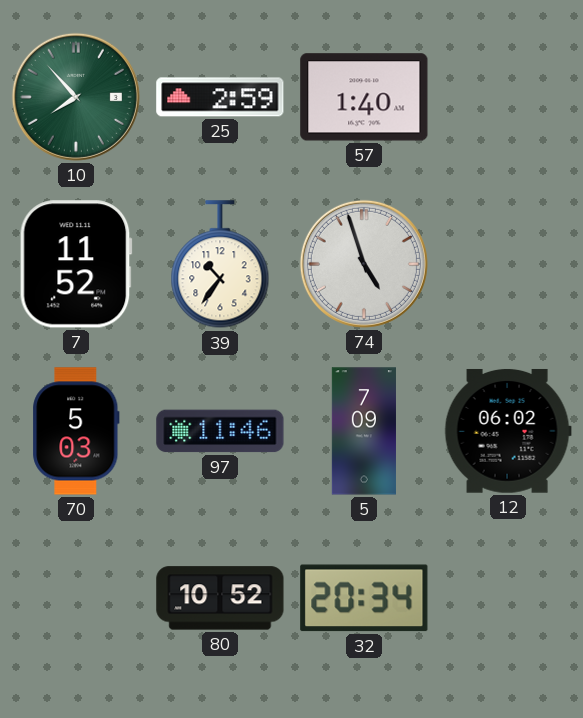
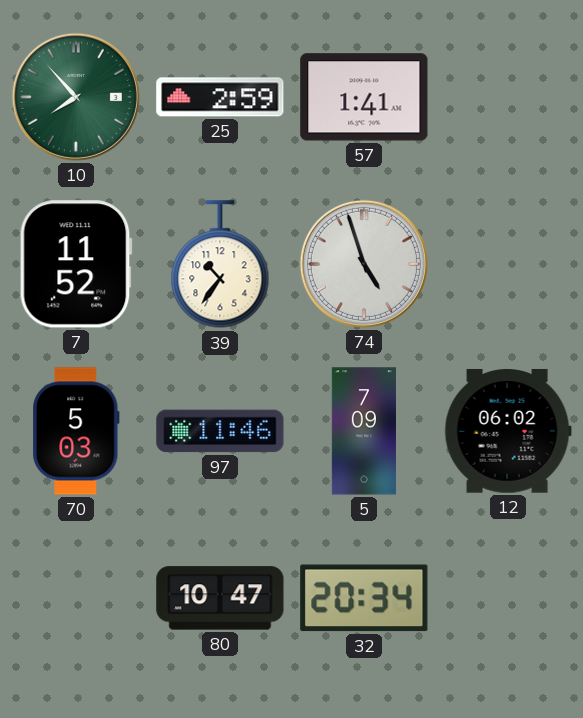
57: 1:40 -> 1:41
80: 10:52 -> 10:47
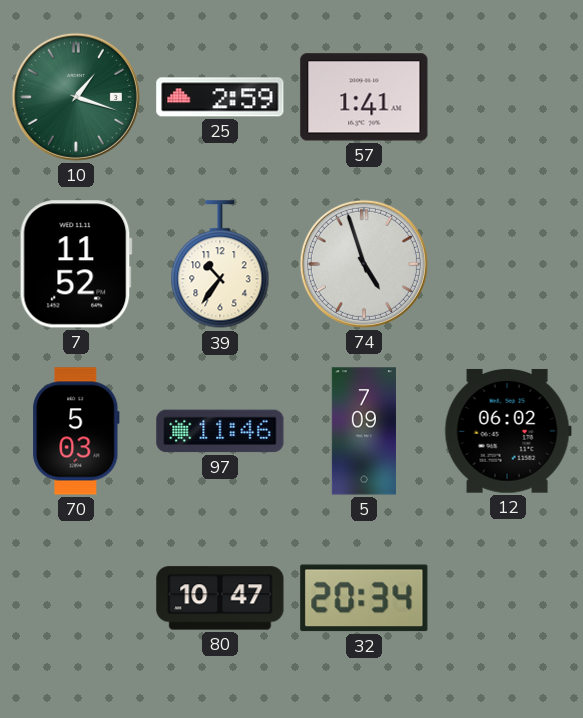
10: 7:53 -> 1:18
